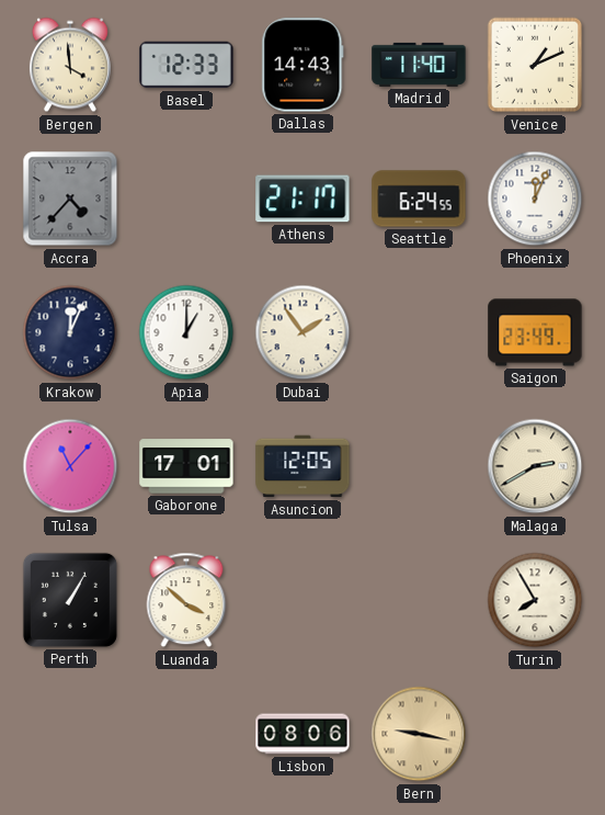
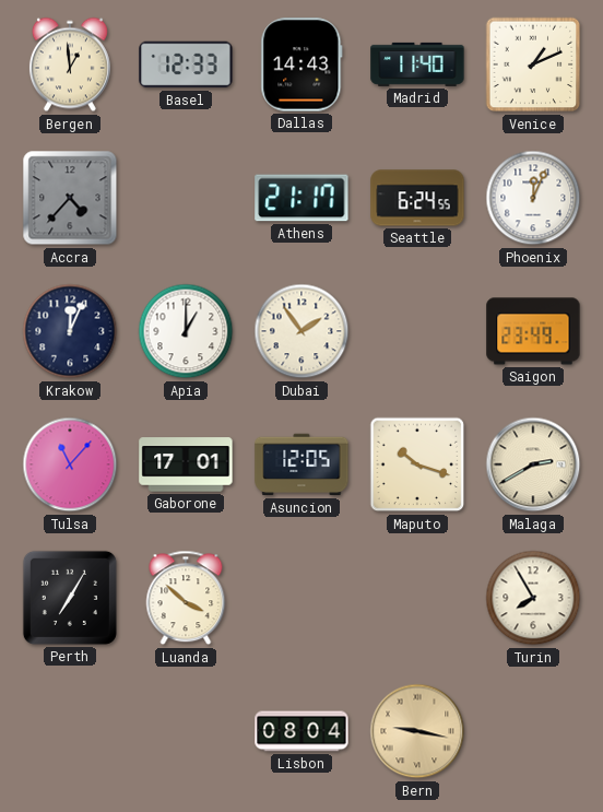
Bergen: 3:59 -> 12:59
Maputo: none -> 10:18
Perth: 1:05 -> 7:05
Lisbon: 08:06 -> 08:04
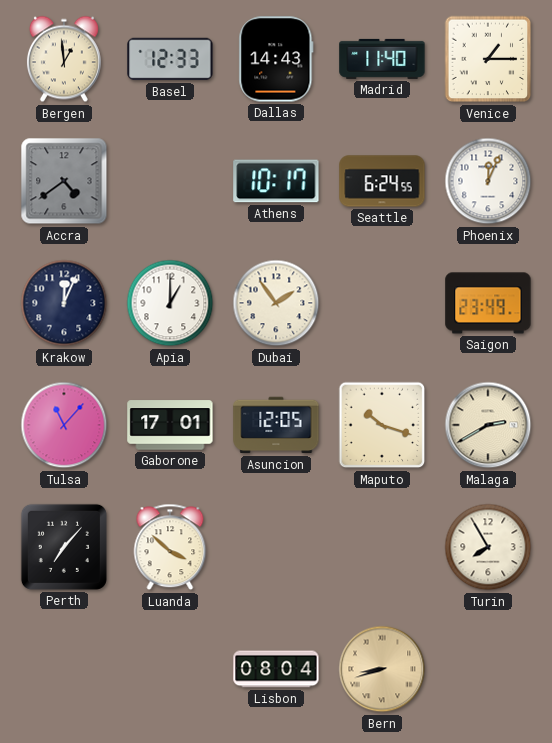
Venice: 1:11 -> 1:15
Accra: 4:37 -> 4:39
Athens: 21:17 -> 10:17
Perth: 7:05 -> 7:07
Bern: 9:17 -> 8:42
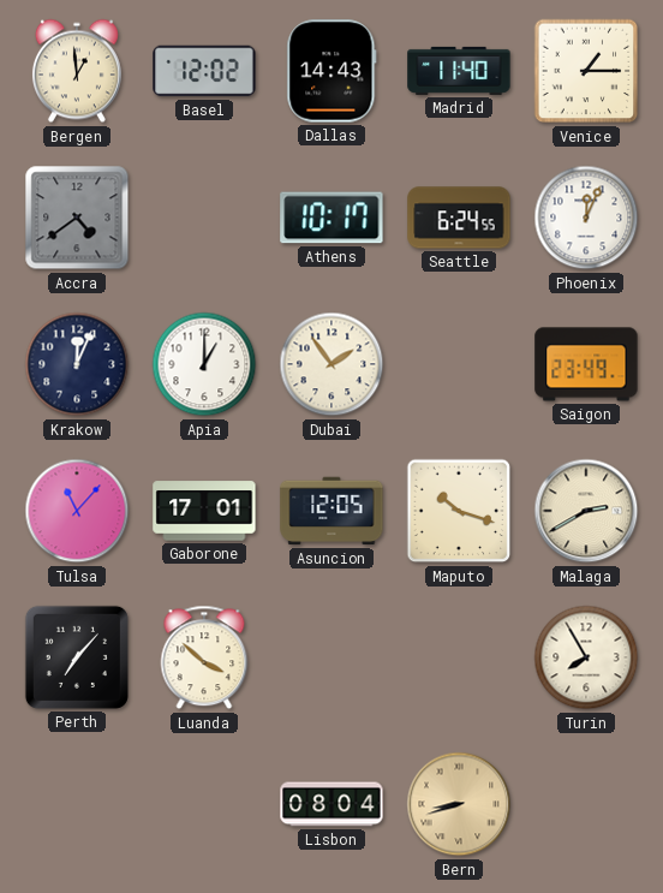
Basel: 12:33 -> 12:02
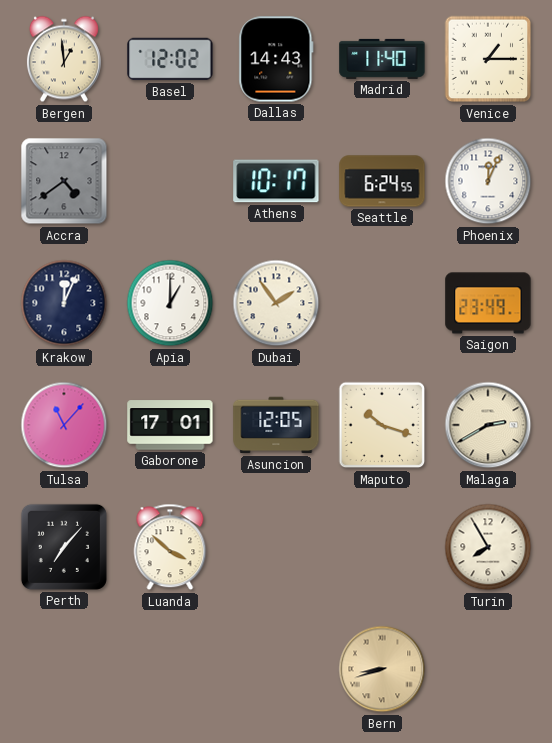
Lisbon: 08:04 -> none
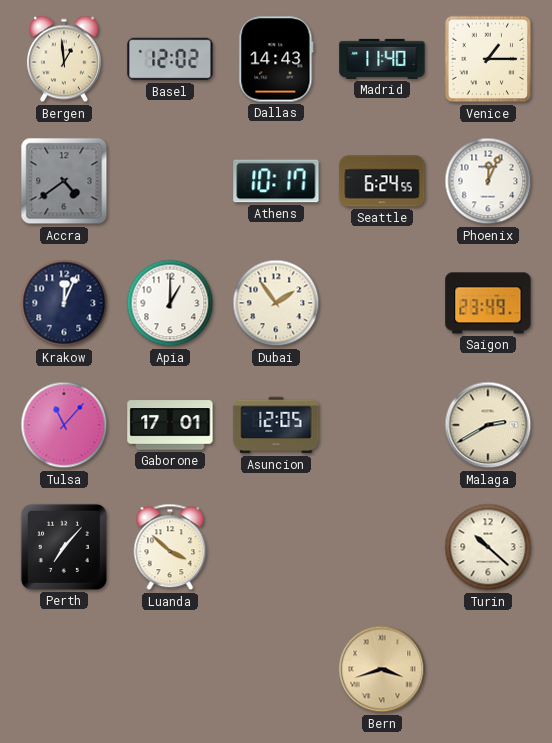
Maputo: 10:18 -> none
Turin: 7:55 -> 10:22
Bern: 8:42 -> 3:42
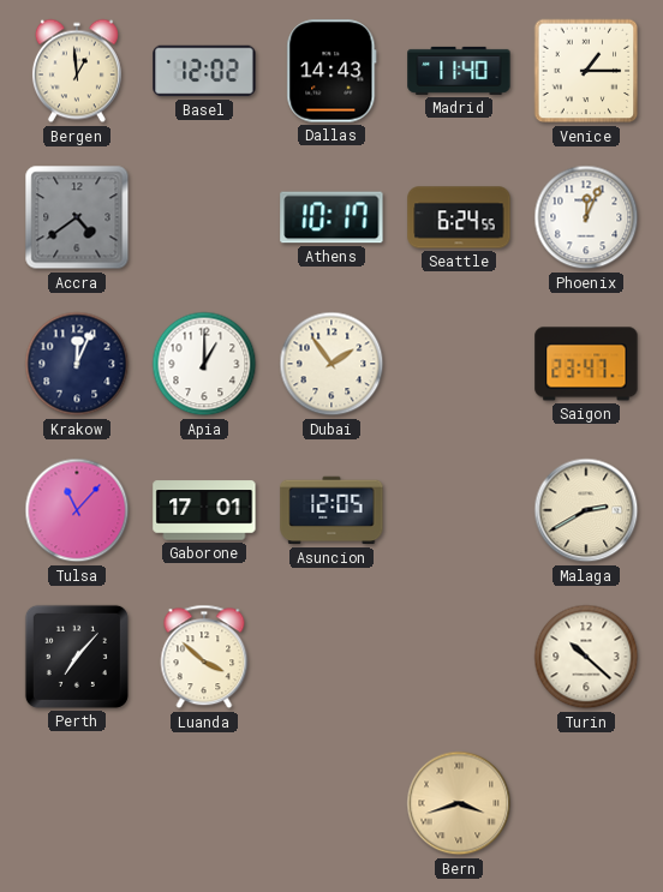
Saigon: 23:49 -> 23:47
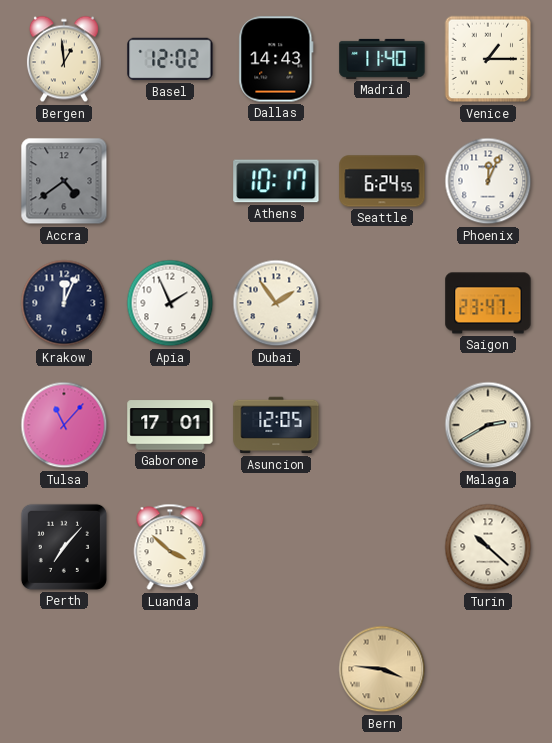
Apia: 1:00 -> 1:56
Bern: 3:42 -> 3:46
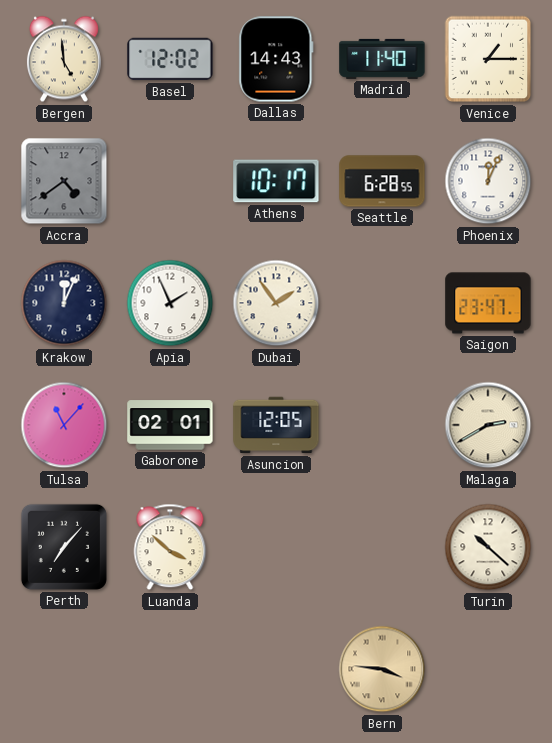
Bergen: 12:59 -> 4:59
Seattle: 6:24 -> 6:28
Gaborone: 17:01 -> 02:01
